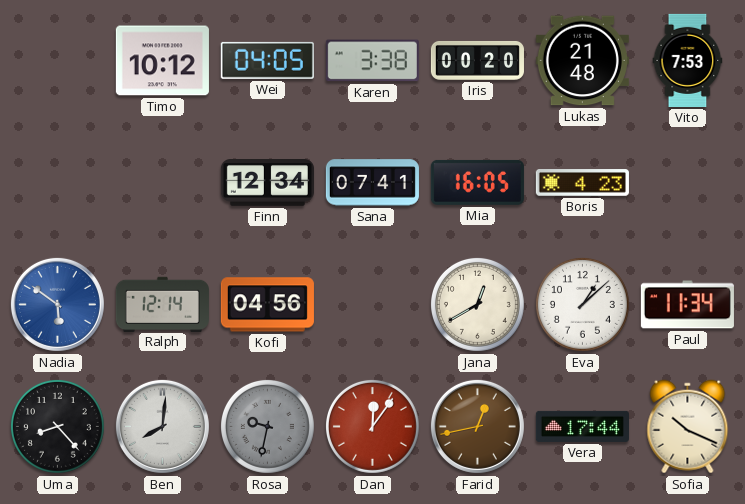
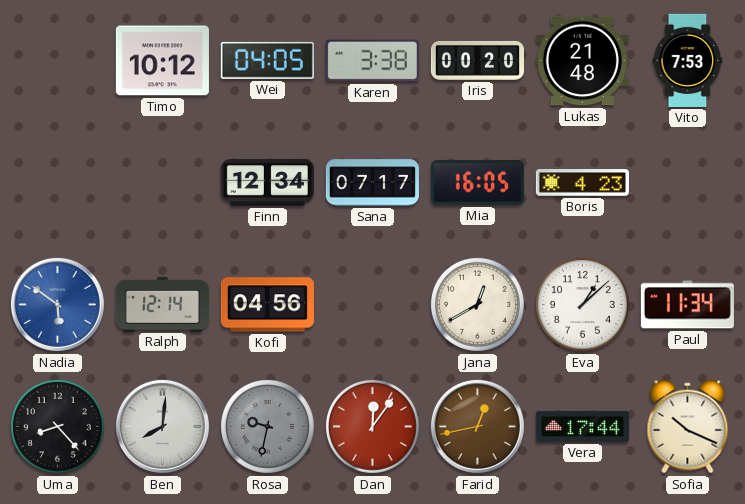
Sana: 07:41 -> 07:17
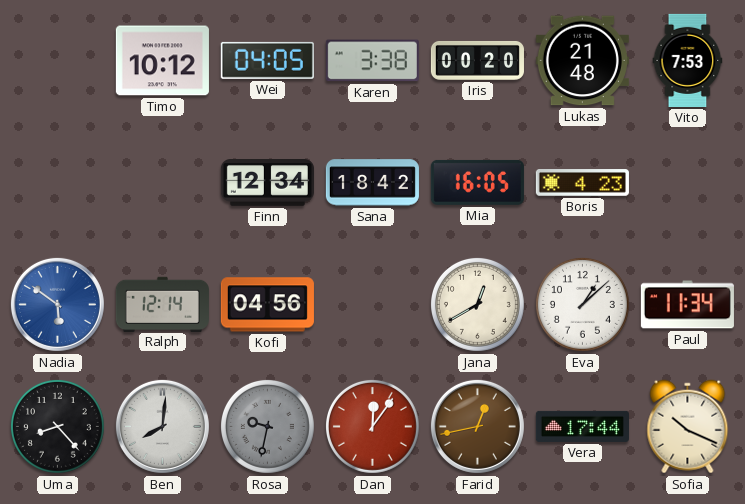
Sana: 07:17 -> 18:42
